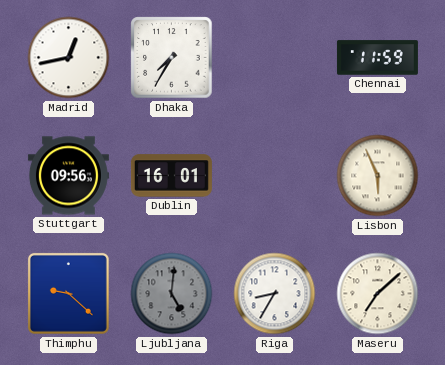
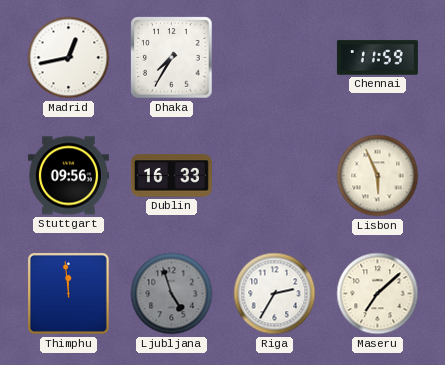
Dublin: 16:01 -> 16:33
Thimphu: 9:22 -> 11:59
Ljubljana: 5:01 -> 4:57
Riga: 8:35 -> 2:35
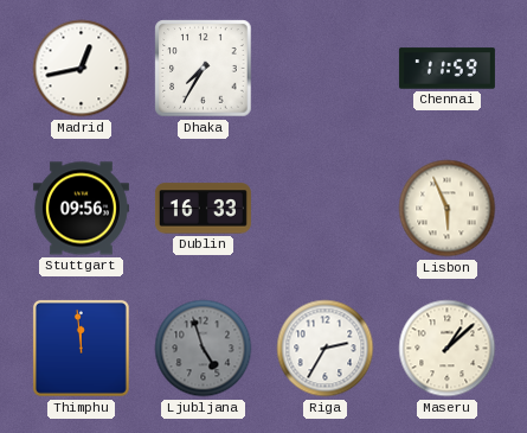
Maseru: 7:08 -> 1:08
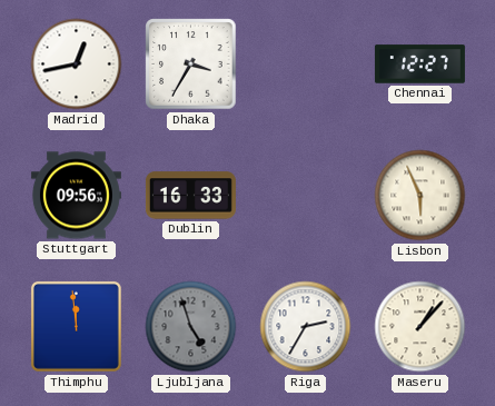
Dhaka: 7:35 -> 3:35
Chennai: 11:59 -> 12:27
Maseru: 1:08 -> 1:07
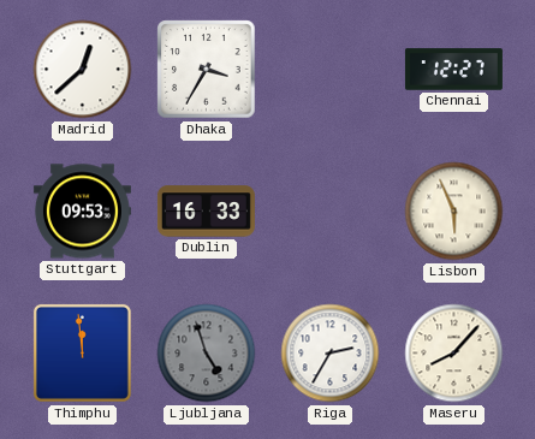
Madrid: 12:43 -> 12:38
Stuttgart: 09:56 -> 09:53
Maseru: 1:07 -> 8:07
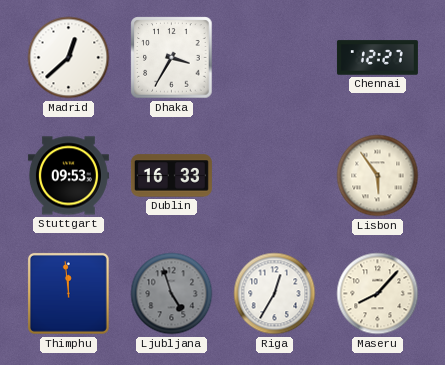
Lisbon: 5:56 -> 5:54
Riga: 2:35 -> 12:35
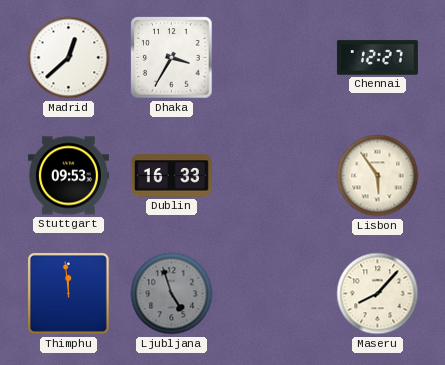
Riga: 12:35 -> none
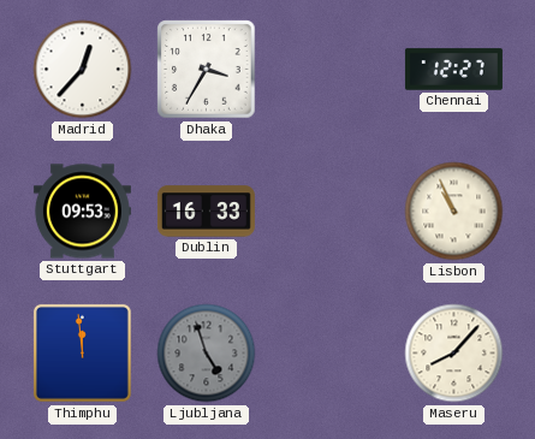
Madrid: 12:38 -> 12:37
Lisbon: 5:54 -> 10:56
